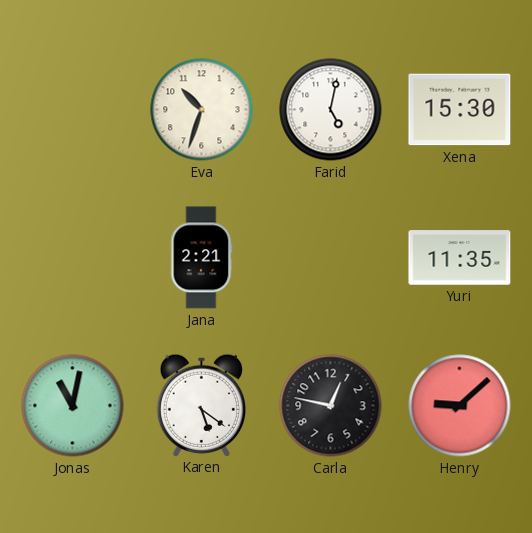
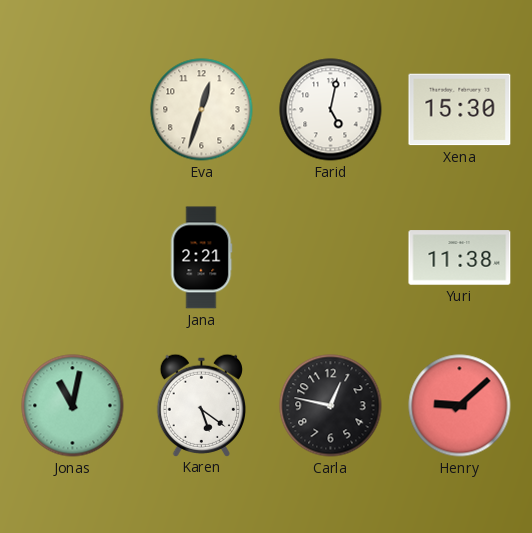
Eva: 10:33 -> 12:33
Yuri: 11:35 -> 11:38
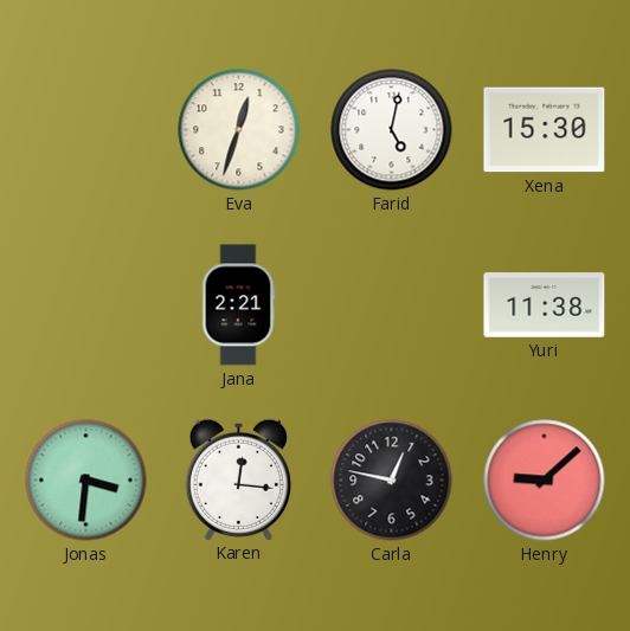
Jonas: 11:02 -> 3:31
Karen: 5:21 -> 12:16
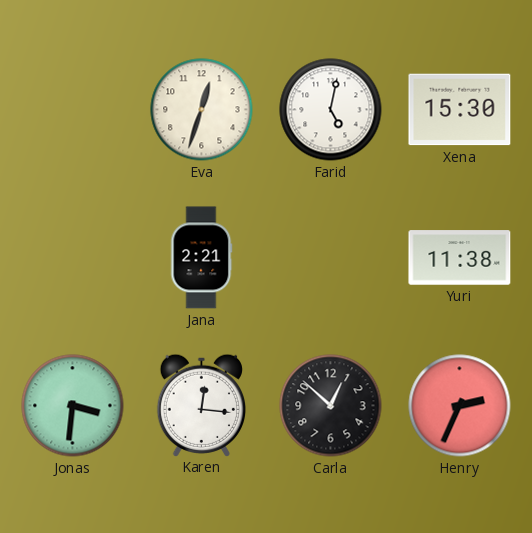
Carla: 12:47 -> 12:52
Henry: 9:08 -> 2:34
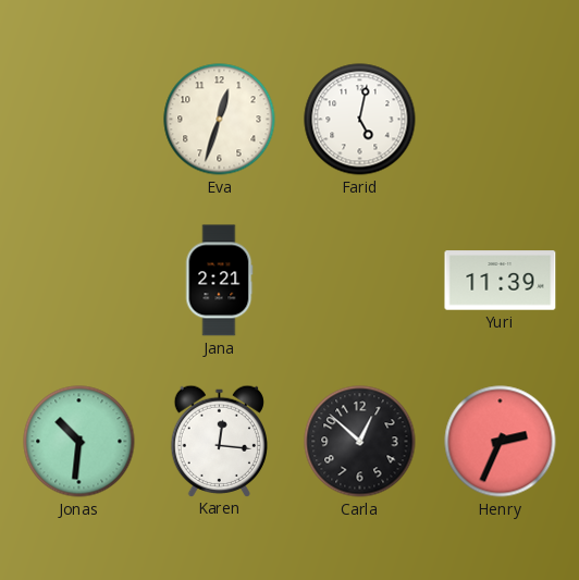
Xena: 15:30 -> none
Yuri: 11:38 -> 11:39
Jonas: 3:31 -> 10:31
